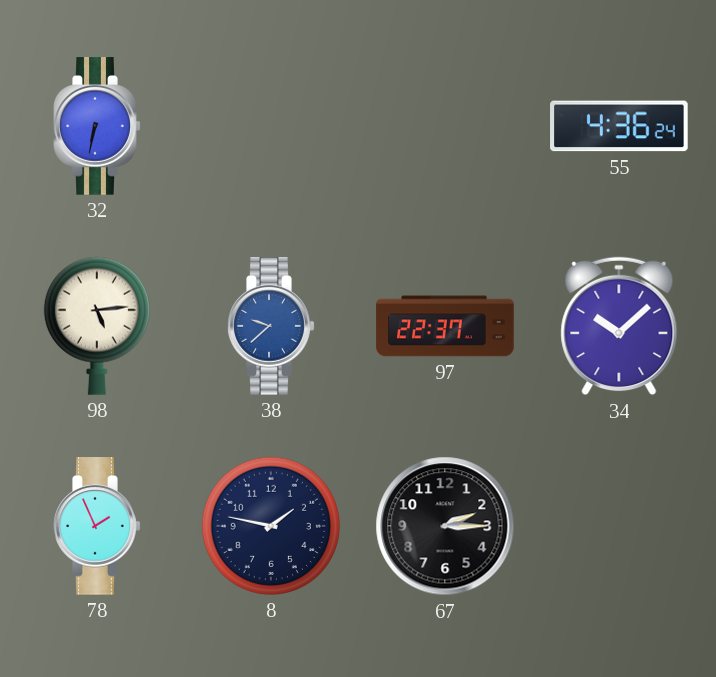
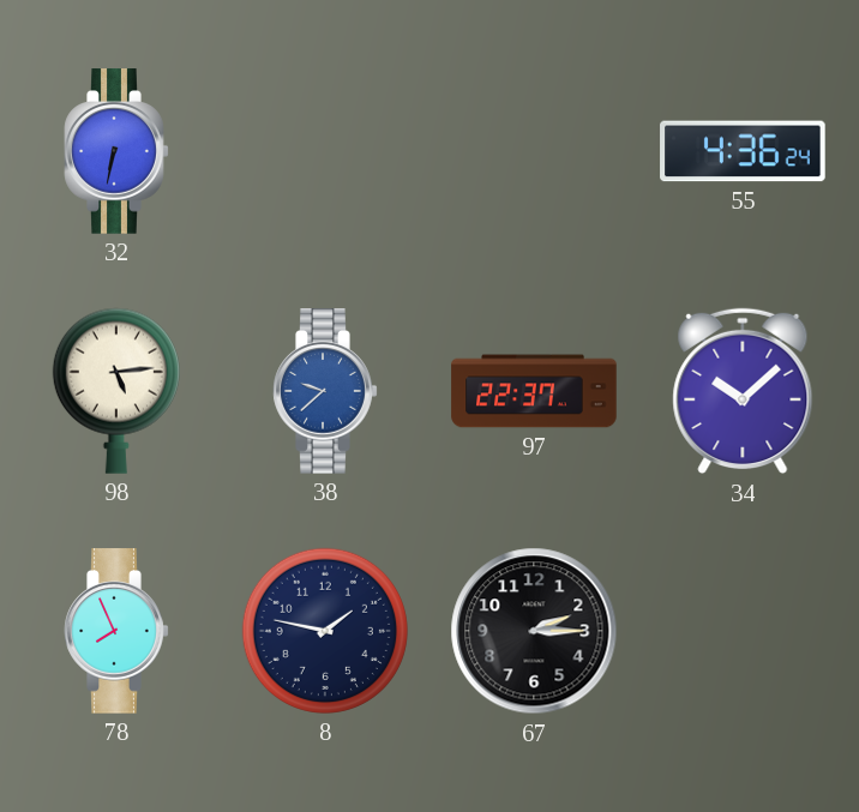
78: 1:56 -> 7:56
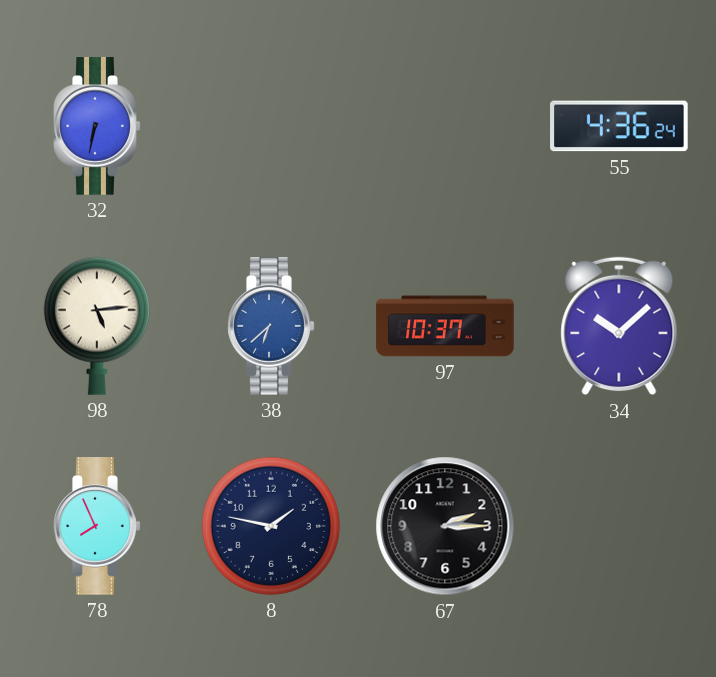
38: 9:38 -> 6:38
97: 22:37 -> 10:37
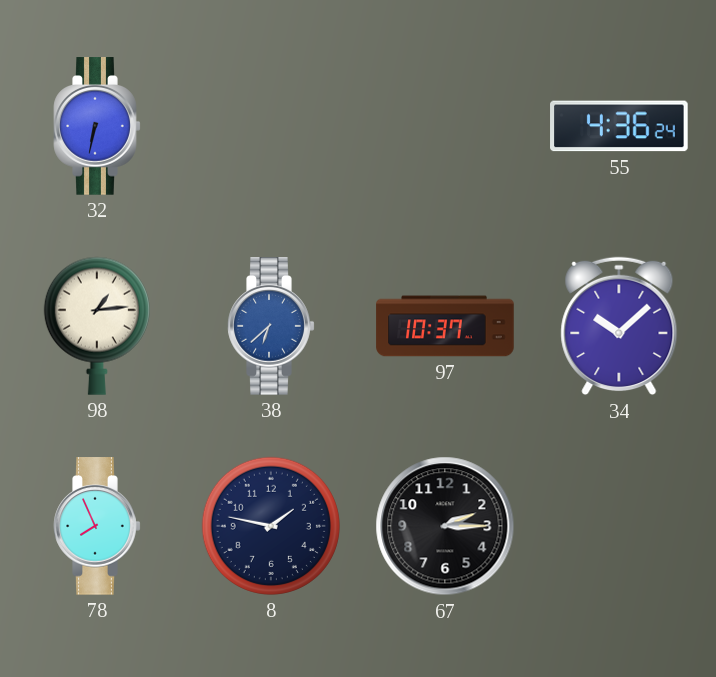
98: 5:14 -> 1:14
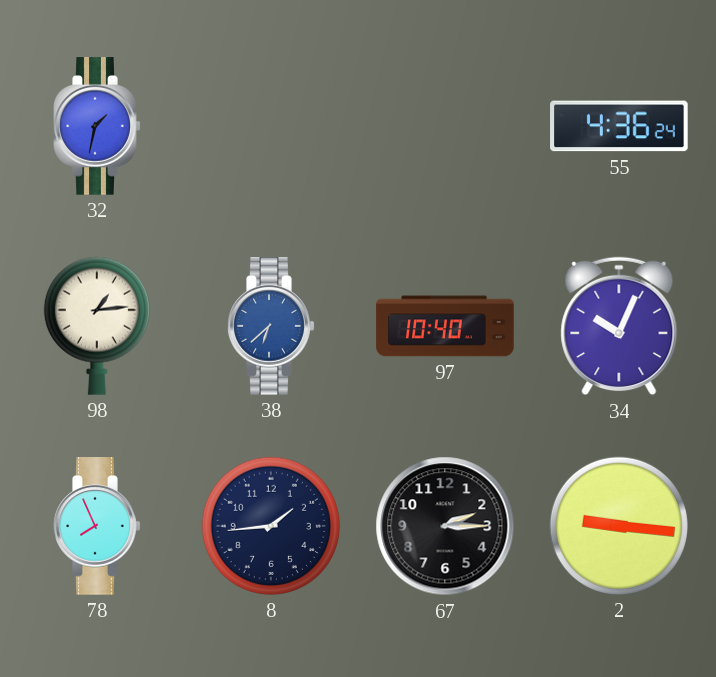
32: 6:32 -> 1:32
97: 10:37 -> 10:40
34: 10:08 -> 10:04
8: 1:47 -> 1:44
2: none -> 9:16
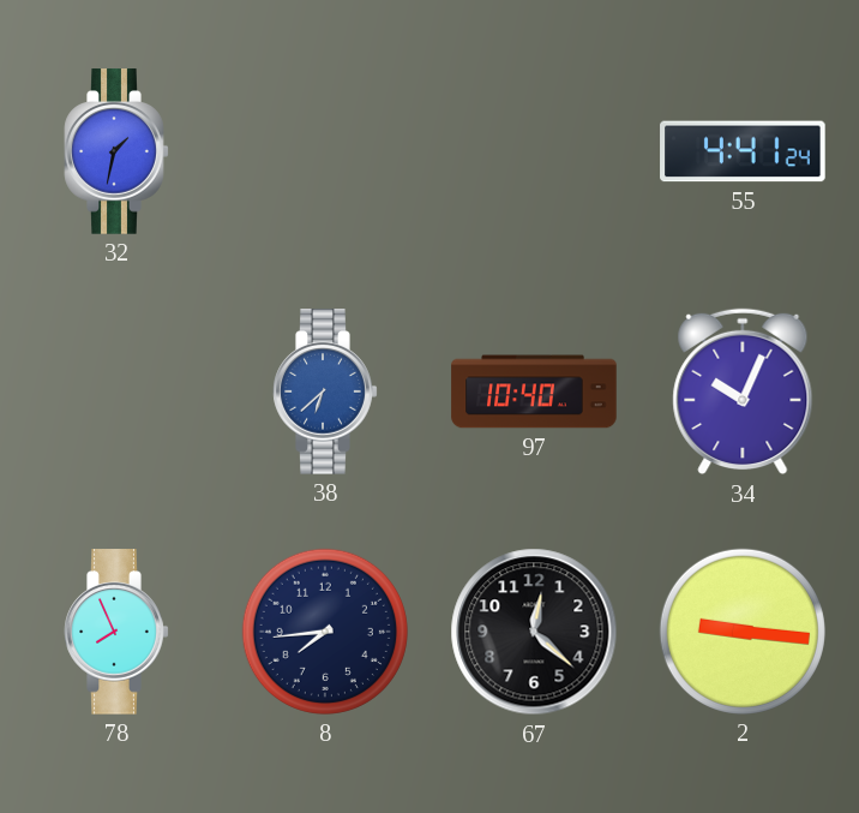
55: 4:36 -> 4:41
98: 1:14 -> none
8: 1:44 -> 7:44
67: 2:15 -> 12:22
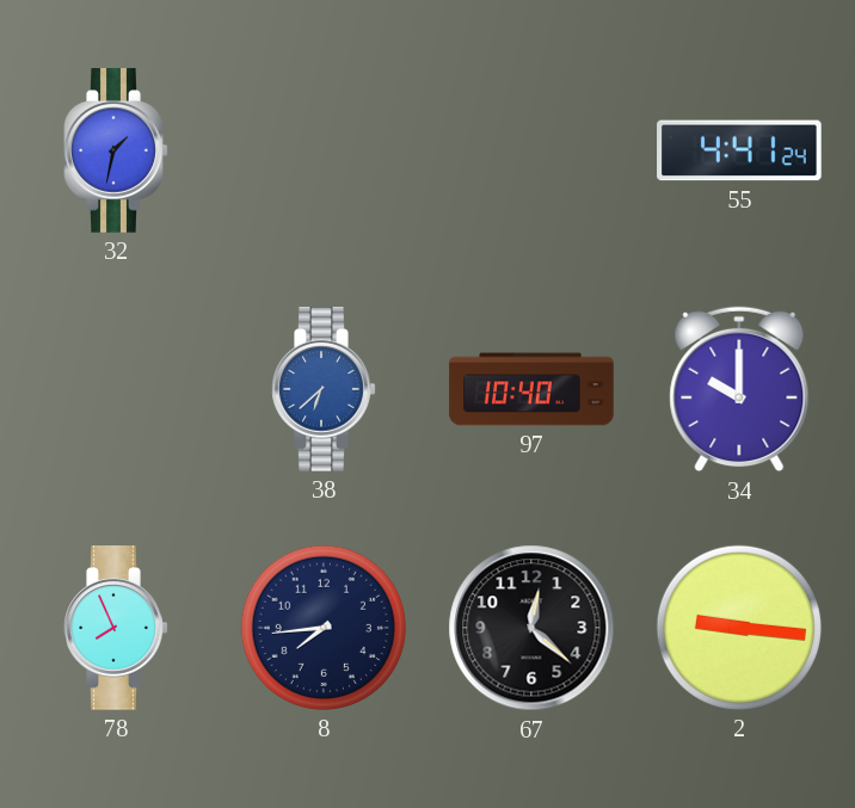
34: 10:04 -> 10:00
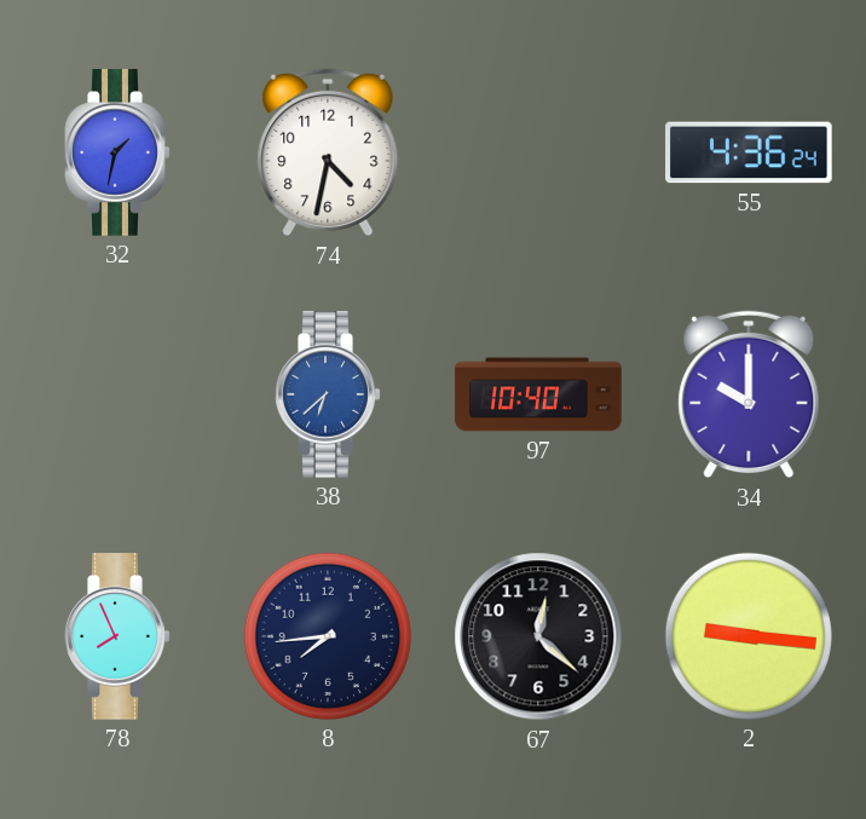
74: none -> 4:32
55: 4:41 -> 4:36
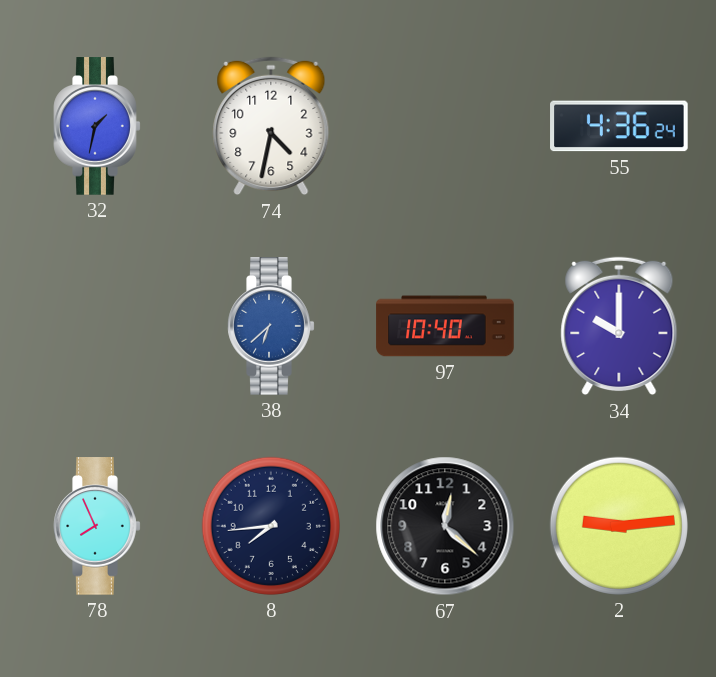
2: 9:16 -> 9:14
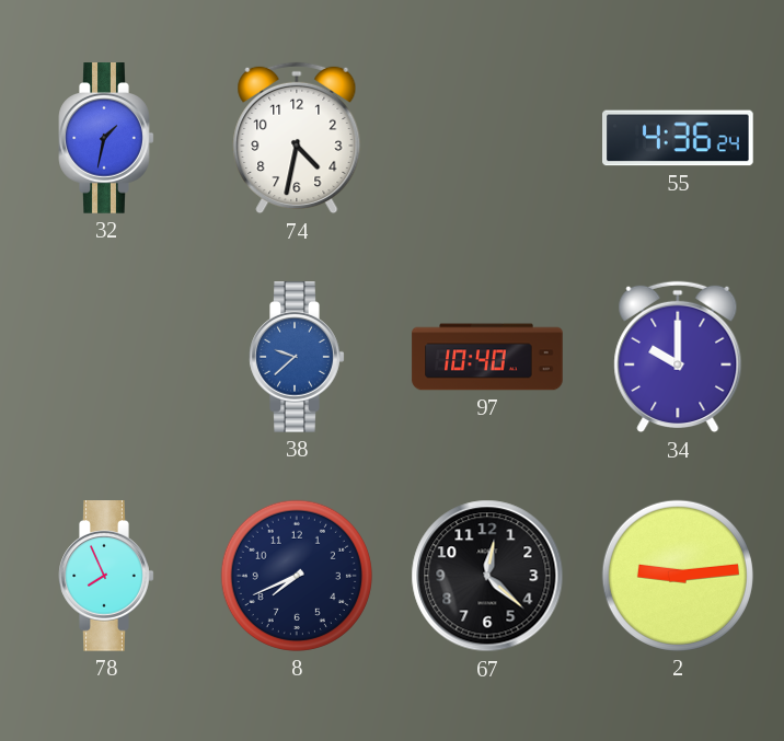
38: 6:38 -> 9:38
8: 7:44 -> 7:41
